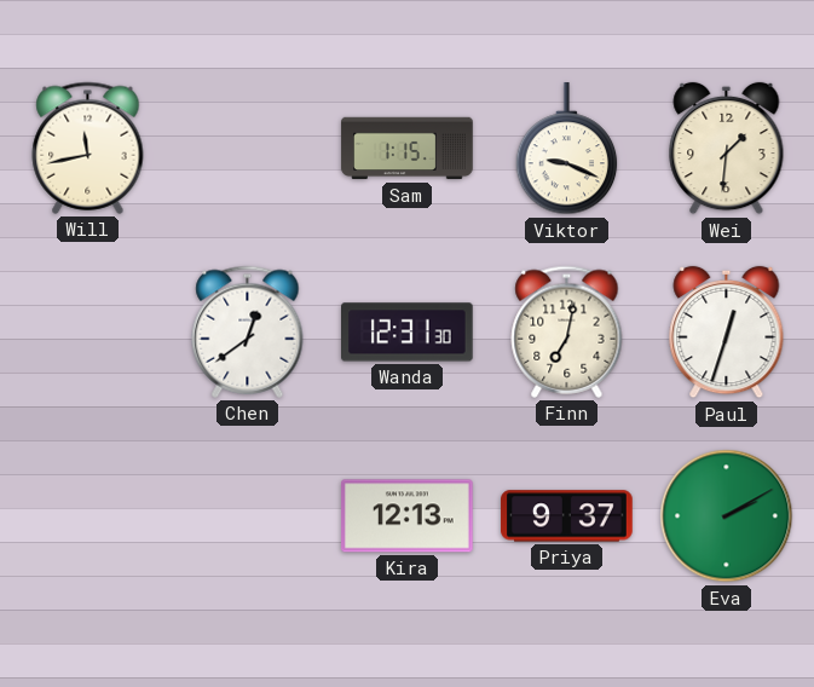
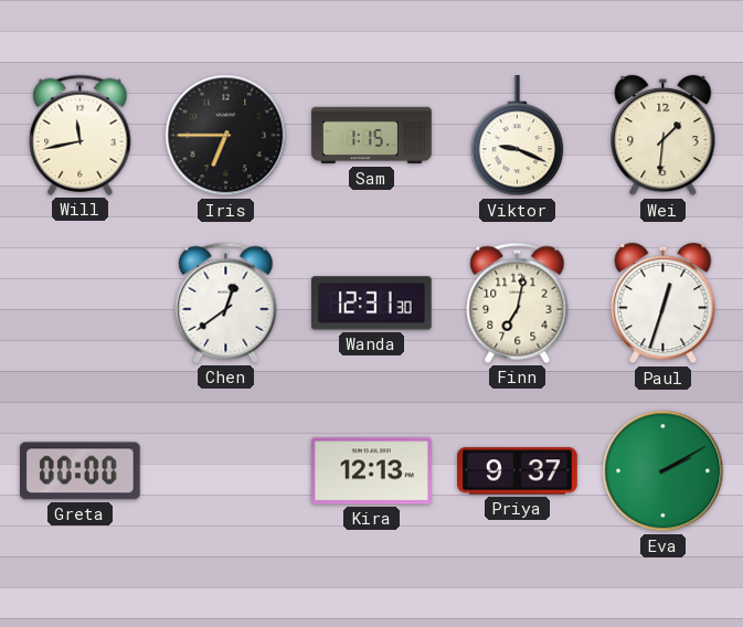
Iris: none -> 6:45
Greta: none -> 00:00
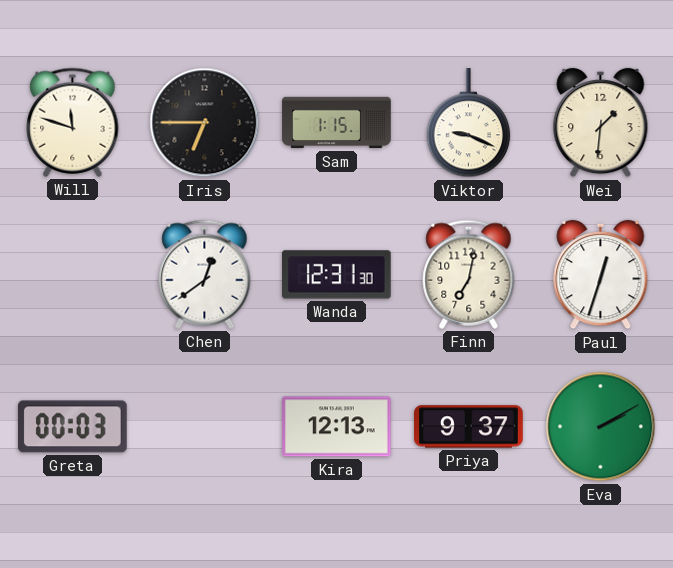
Will: 11:43 -> 11:48
Greta: 00:00 -> 00:03
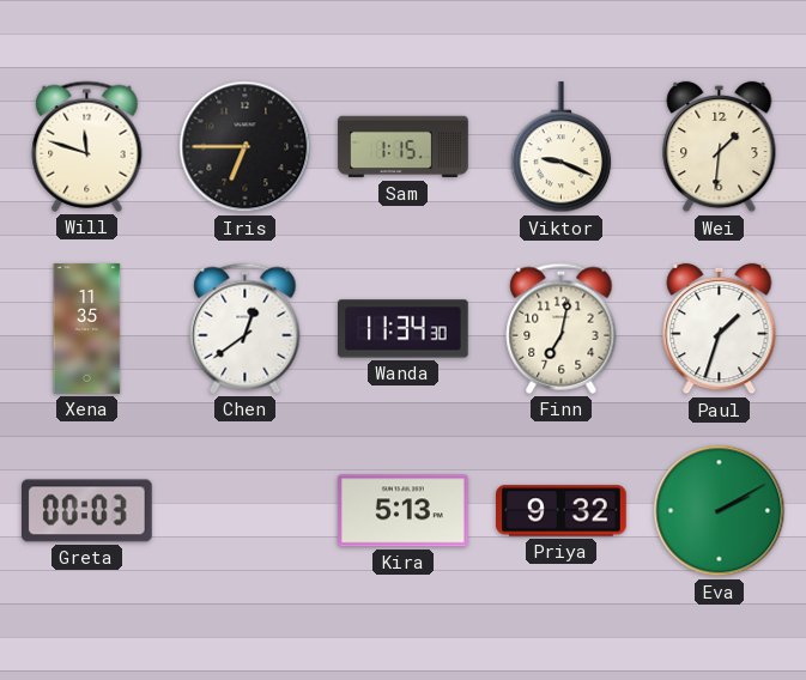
Xena: none -> 11:35
Wanda: 12:31 -> 11:34
Paul: 12:33 -> 1:33
Kira: 12:13 -> 5:13
Priya: 9:37 -> 9:32
